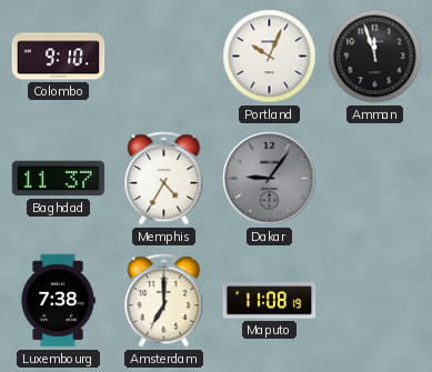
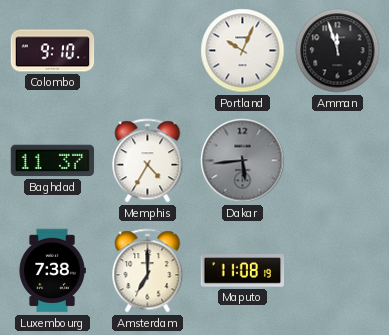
Dakar: 9:06 -> 5:44
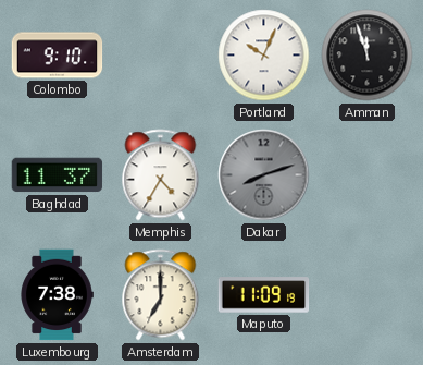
Dakar: 5:44 -> 8:12
Maputo: 11:08 -> 11:09
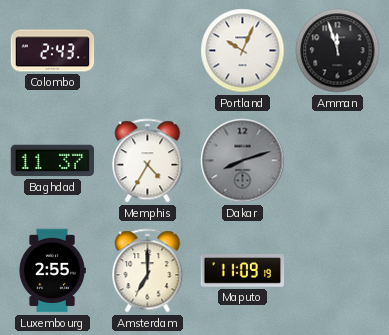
Colombo: 9:10 -> 2:43
Luxembourg: 7:38 -> 2:55
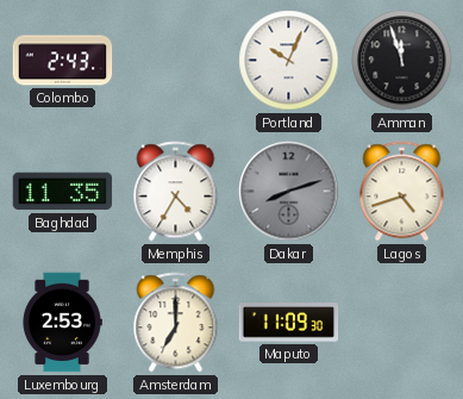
Baghdad: 11:37 -> 11:35
Lagos: none -> 4:42
Luxembourg: 2:55 -> 2:53
Maputo: 11:09:19 -> 11:09:30
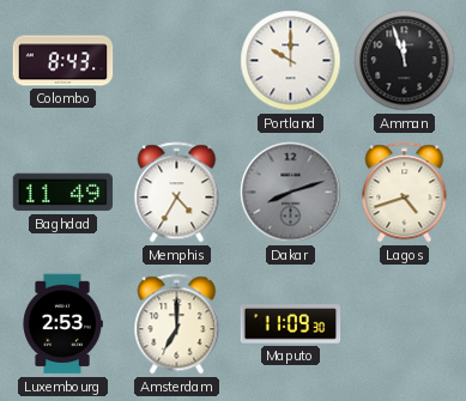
Colombo: 2:43 -> 8:43
Portland: 10:04 -> 10:00
Baghdad: 11:35 -> 11:49
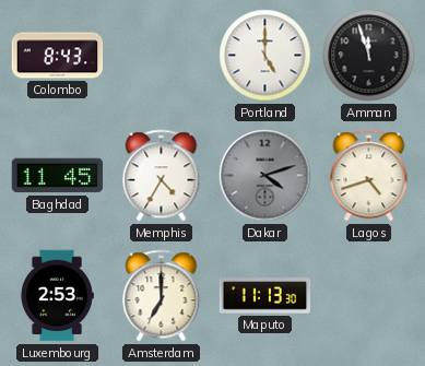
Portland: 10:00 -> 5:00
Baghdad: 11:49 -> 11:45
Dakar: 8:12 -> 4:12
Maputo: 11:09 -> 11:13
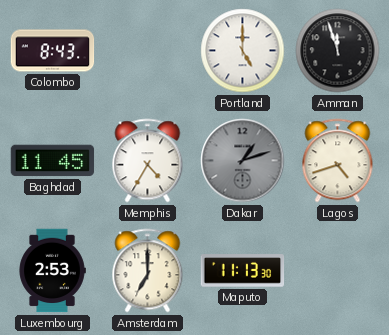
Dakar: 4:12 -> 1:12
